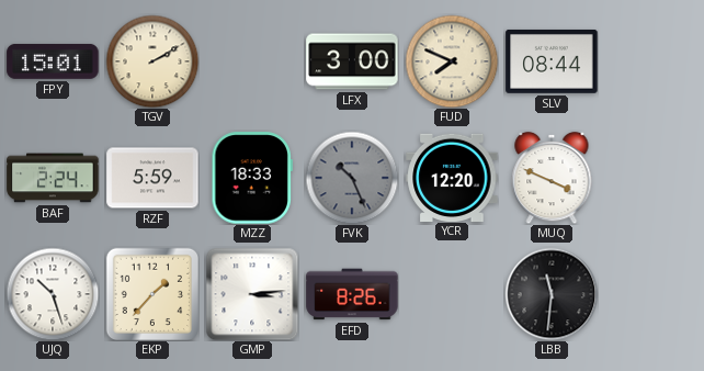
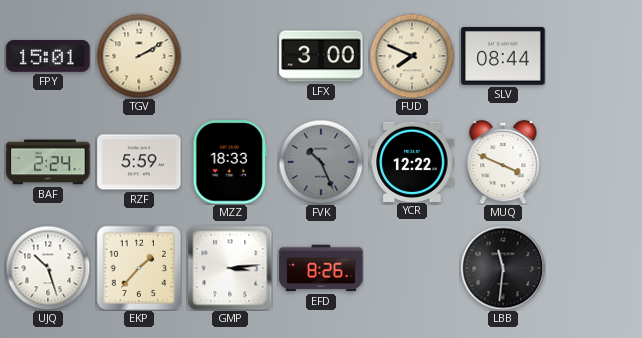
YCR: 12:20 -> 12:22
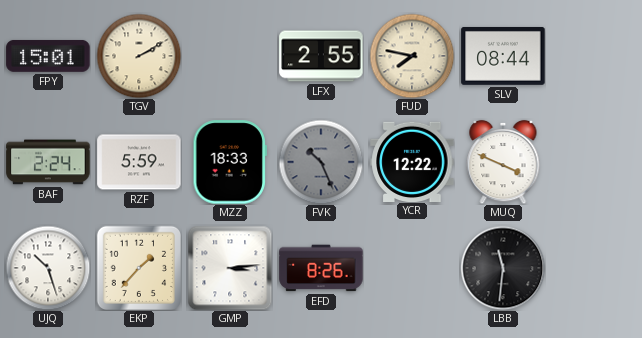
LFX: 3:00 -> 2:55
FUD: 7:49 -> 7:47
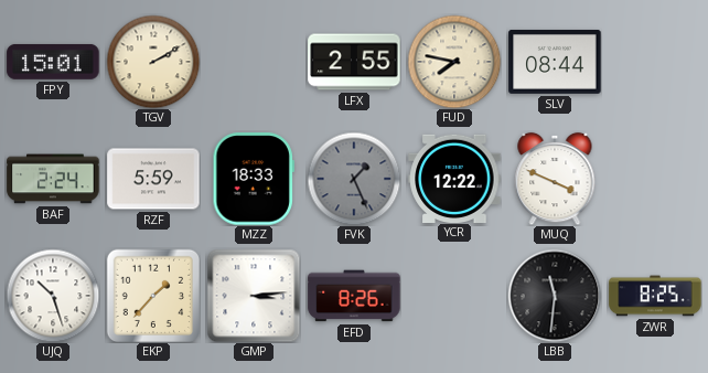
FVK: 10:26 -> 1:26
ZWR: none -> 8:25
